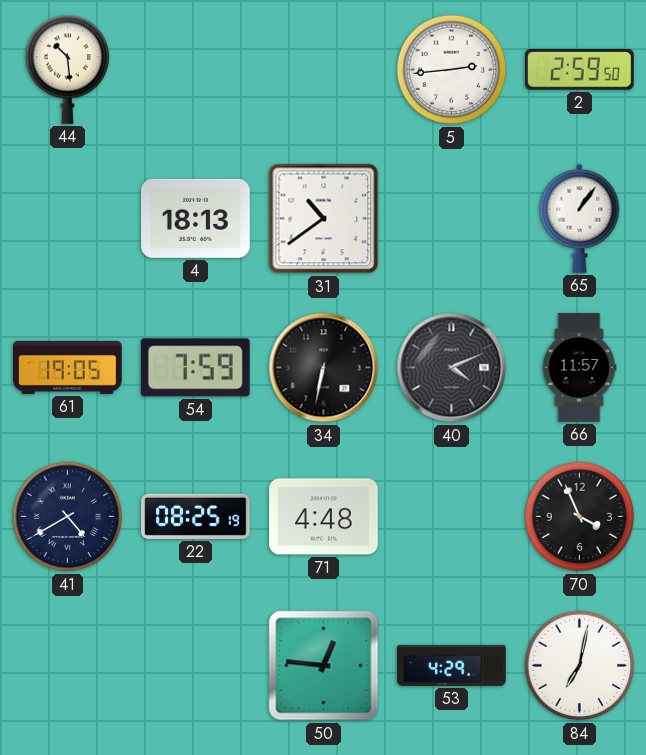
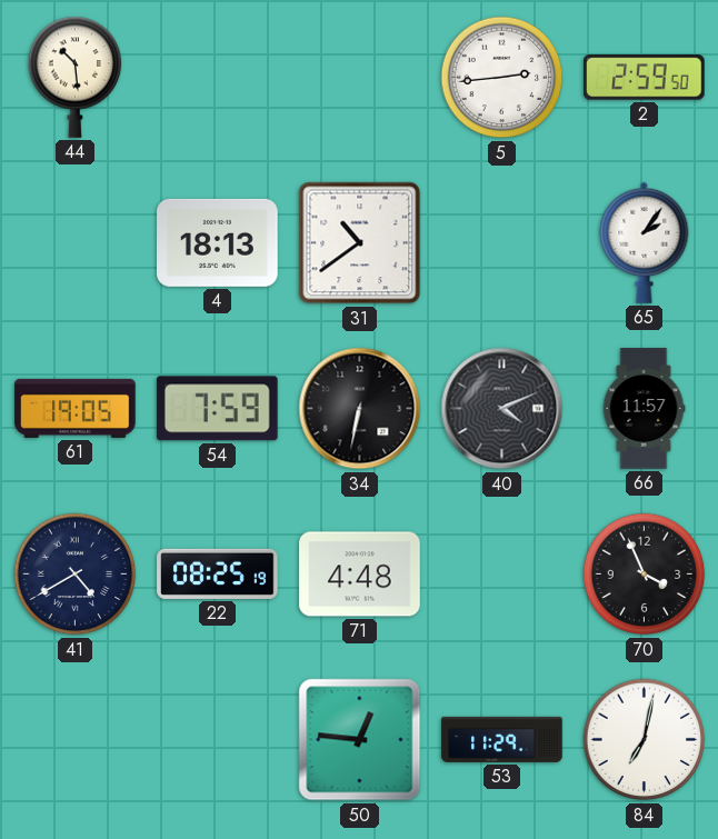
65: 1:06 -> 2:06
53: 4:29 -> 11:29
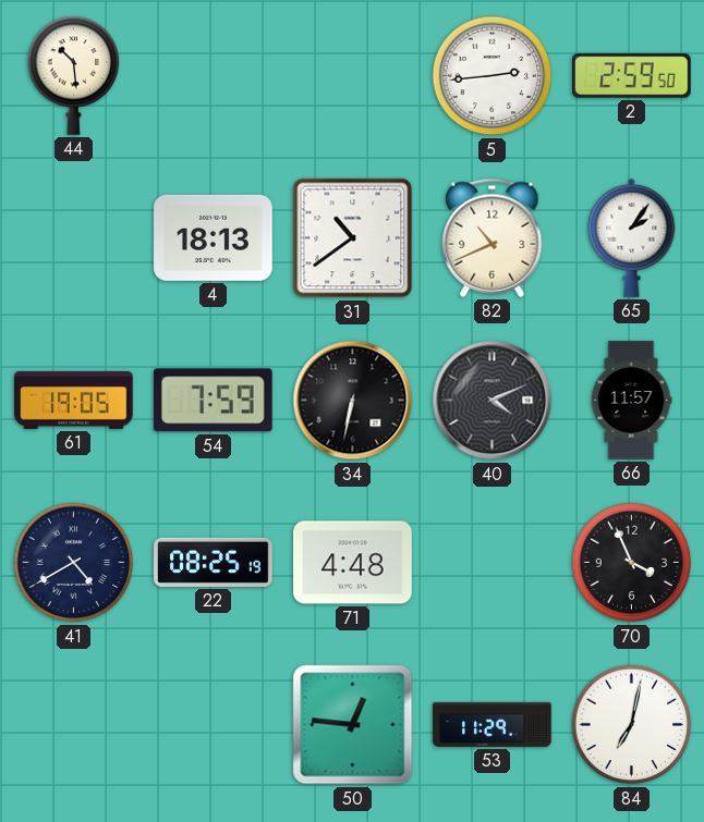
82: none -> 10:41
